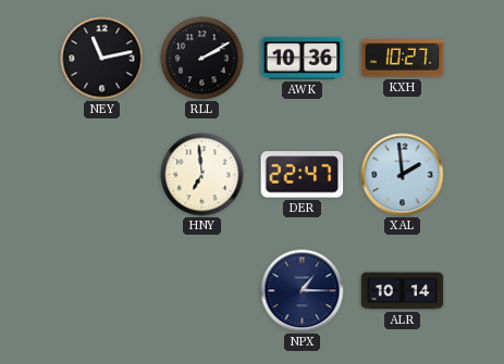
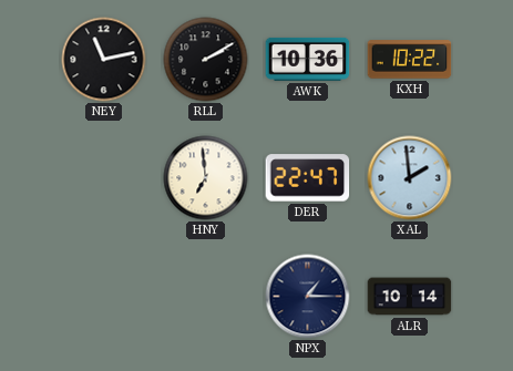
KXH: 10:27 -> 10:22
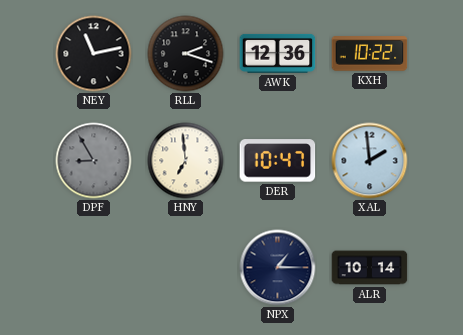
RLL: 2:10 -> 2:18
AWK: 10:36 -> 12:36
DPF: none -> 8:55
DER: 22:47 -> 10:47
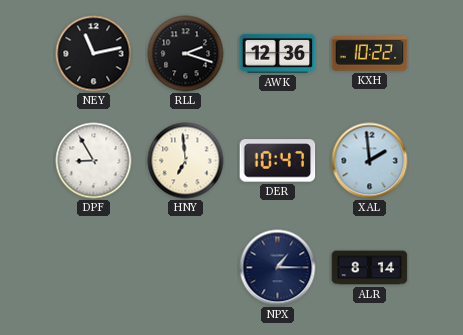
DPF dial: grey -> white
ALR: 10:14 -> 8:14
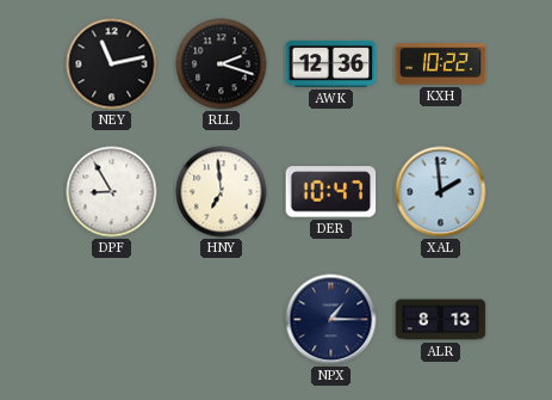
ALR: 8:14 -> 8:13
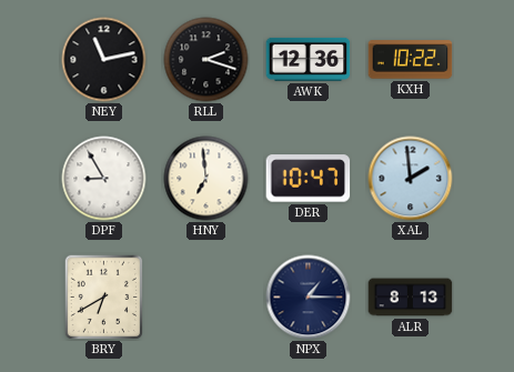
BRY: none -> 6:40
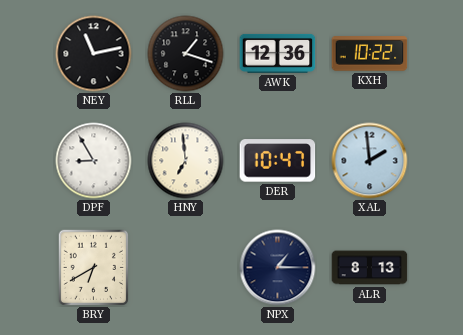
RLL: 2:18 -> 1:18
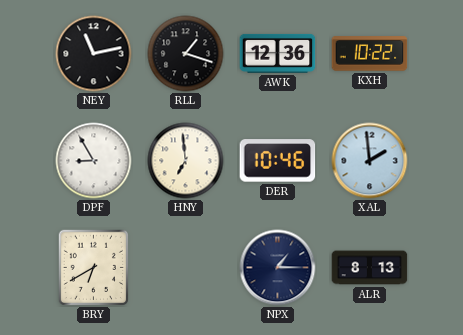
DER: 10:47 -> 10:46
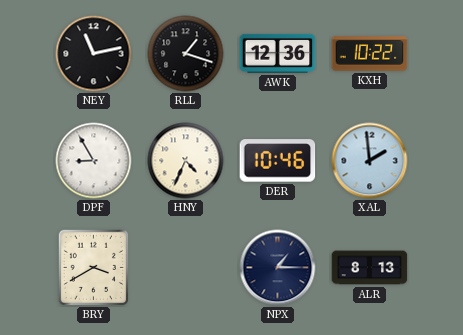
HNY: 6:59 -> 4:34
BRY: 6:40 -> 3:40
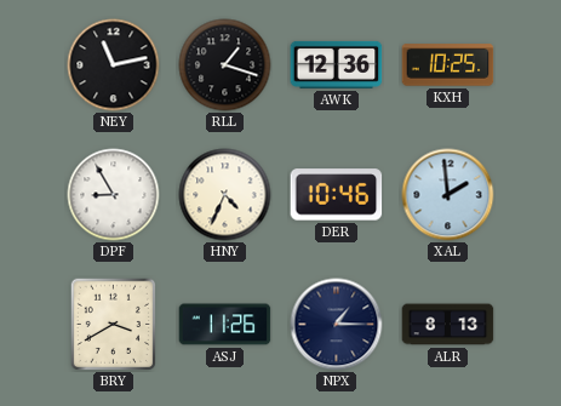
KXH: 10:22 -> 10:25
ASJ: none -> 11:26
